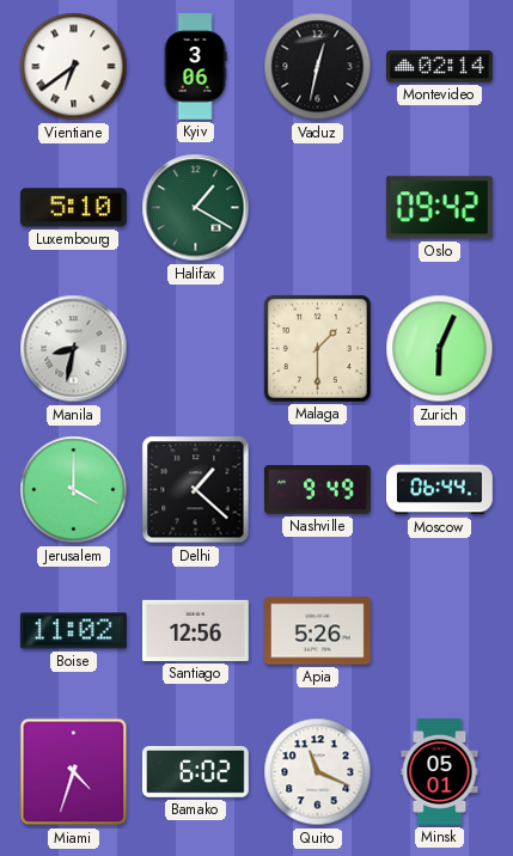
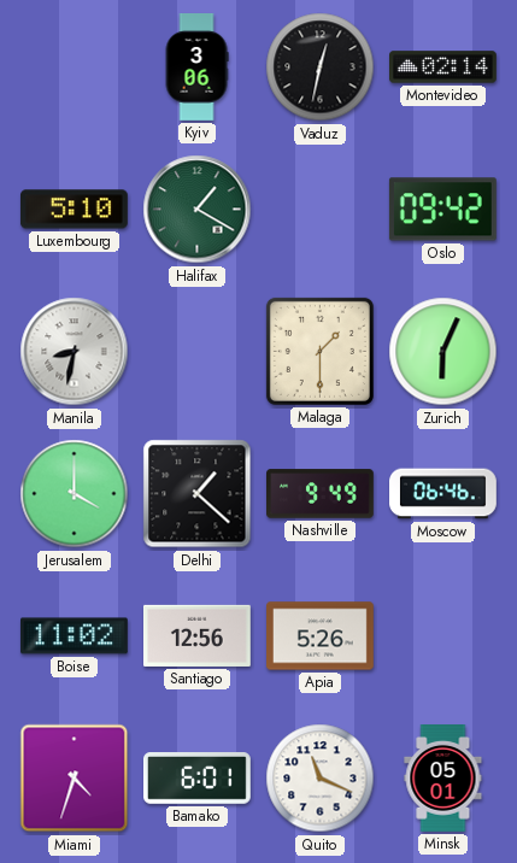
Vientiane: 6:39 -> none
Moscow: 06:44 -> 06:46
Bamako: 6:02 -> 6:01
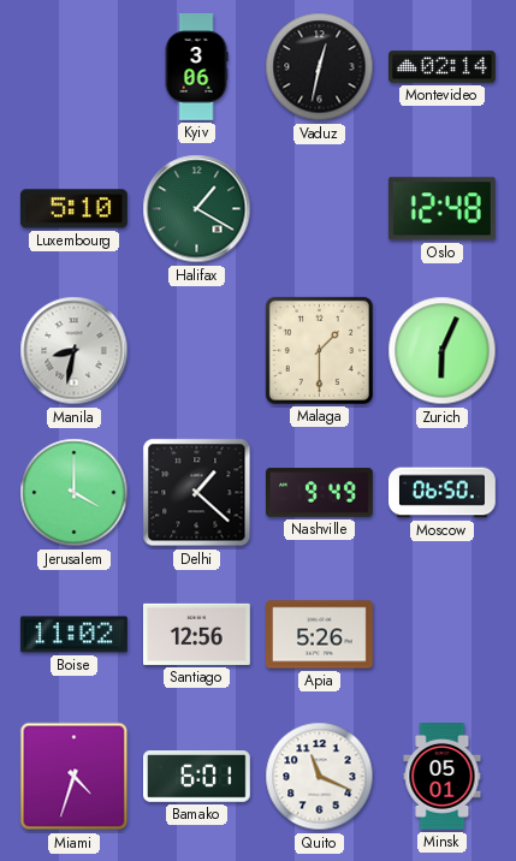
Oslo: 09:42 -> 12:48
Moscow: 06:46 -> 06:50
